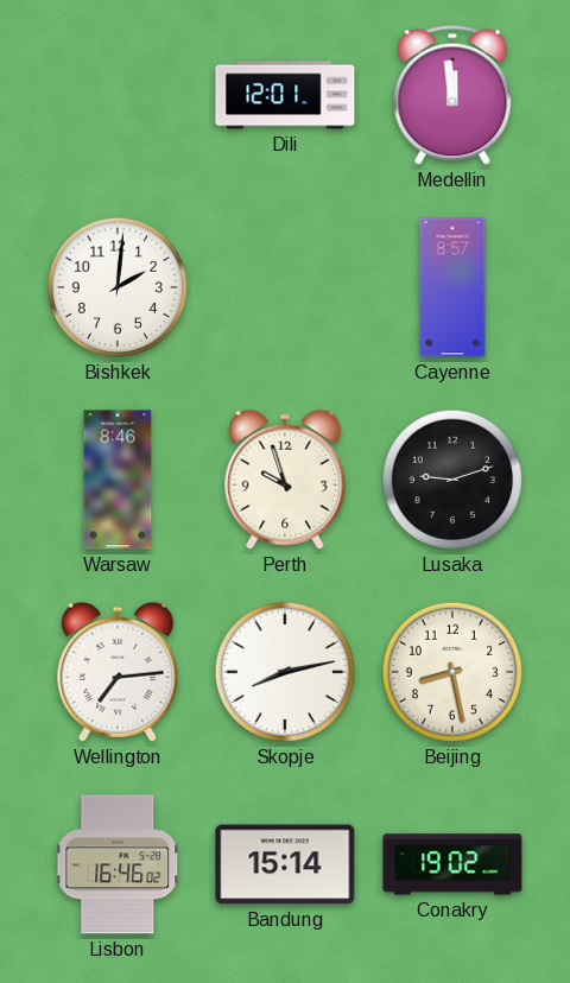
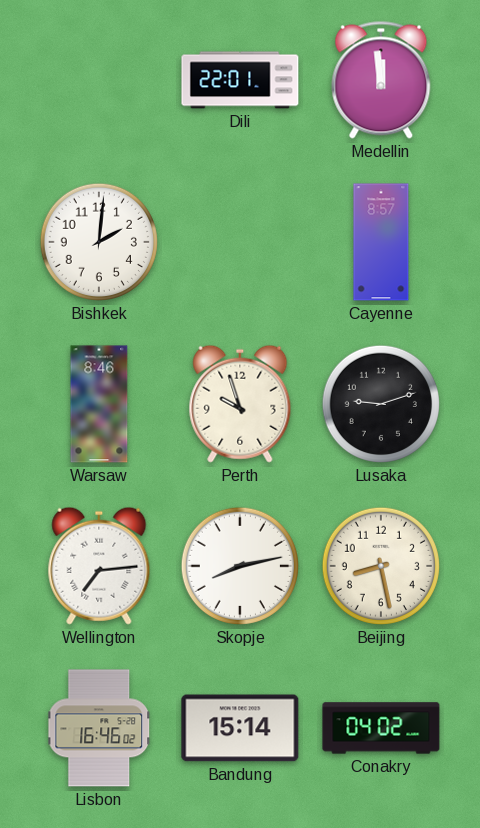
Dili: 12:01 -> 22:01
Conakry: 19:02 -> 04:02
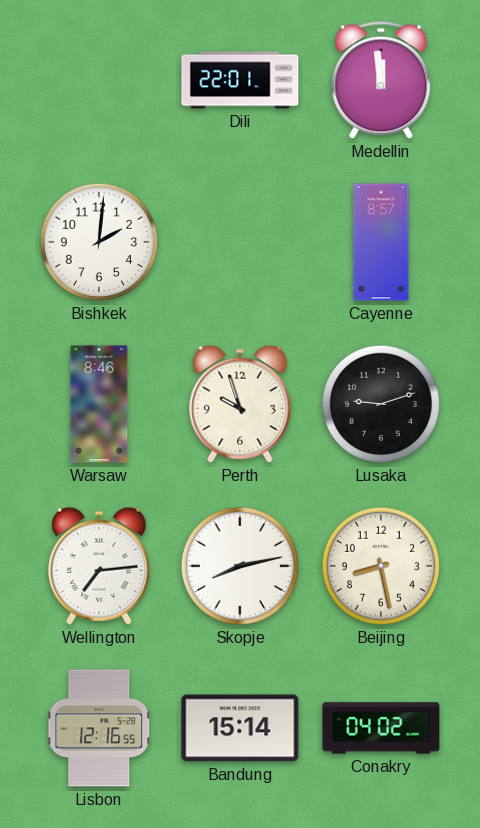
Lisbon: 16:46 -> 12:16
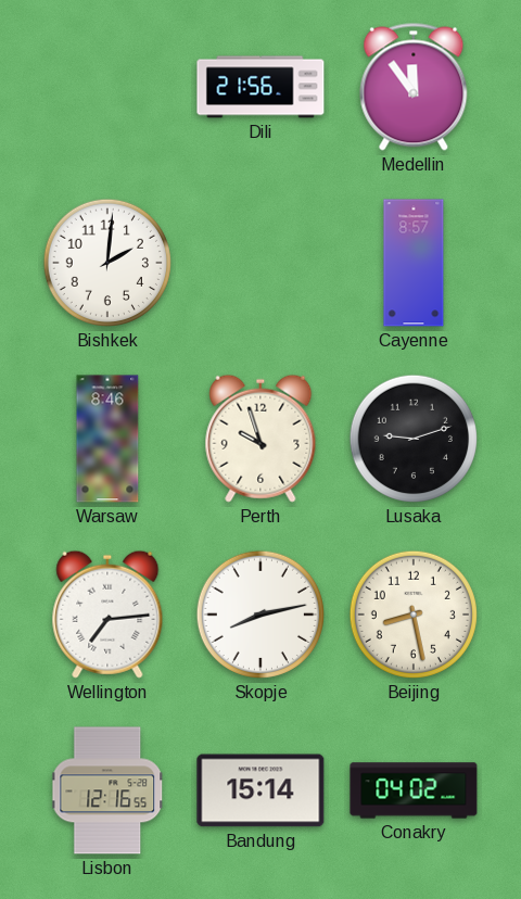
Dili: 22:01 -> 21:56
Medellin: 11:59 -> 11:54
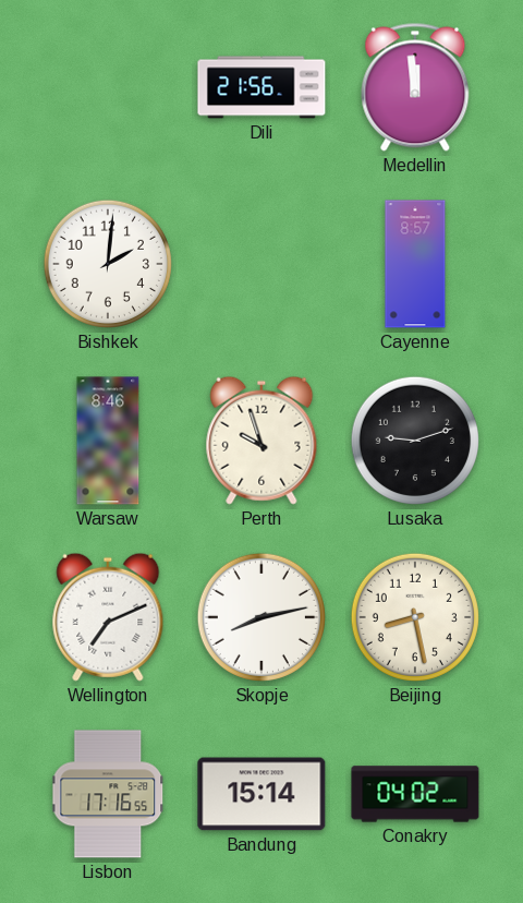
Medellin: 11:54 -> 11:59
Wellington: 7:14 -> 7:11
Lisbon: 12:16 -> 17:16
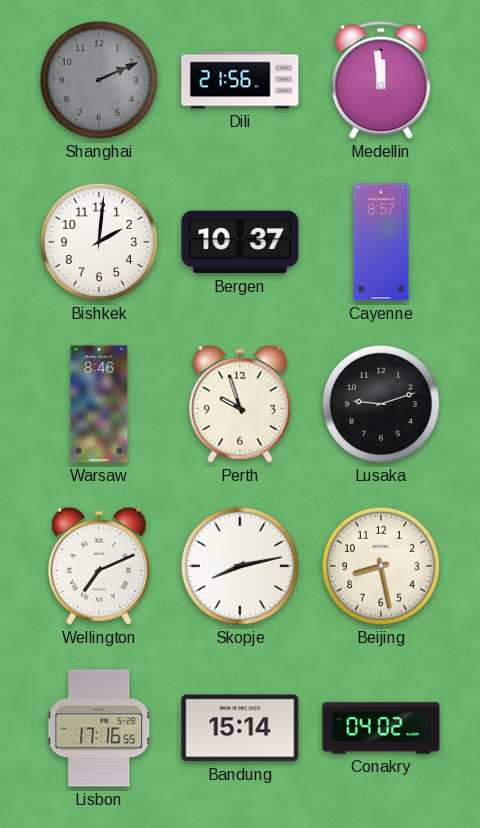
Shanghai: none -> 2:11
Bergen: none -> 10:37
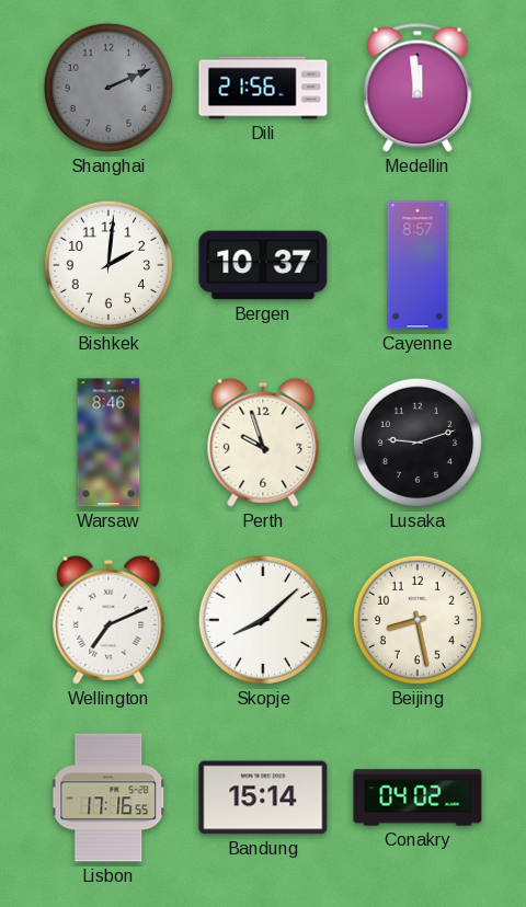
Skopje: 8:13 -> 8:08
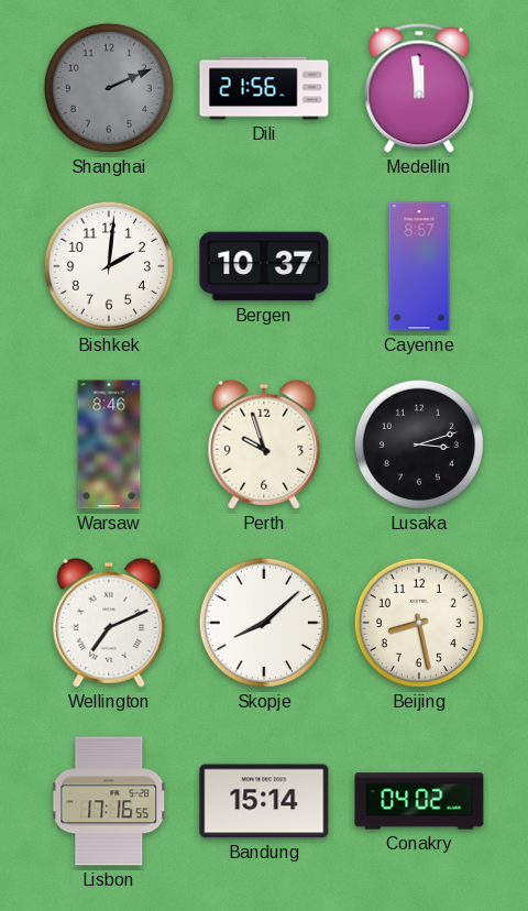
Lusaka: 9:12 -> 3:12
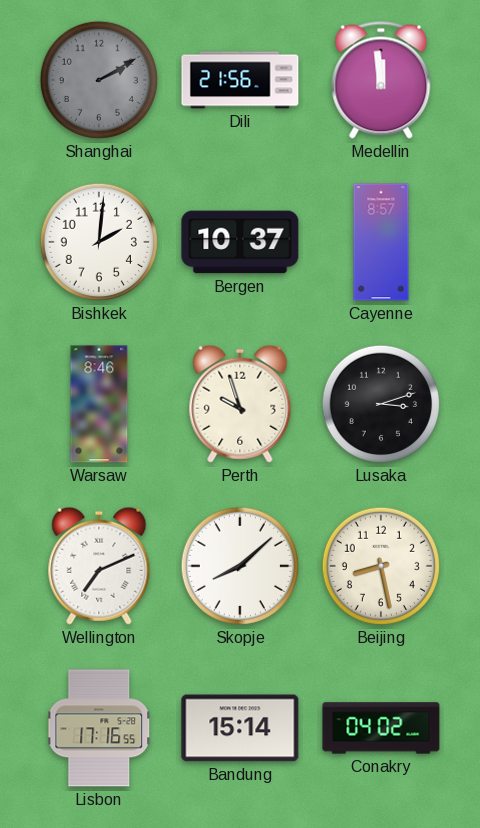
Shanghai: 2:11 -> 2:10
